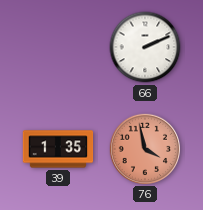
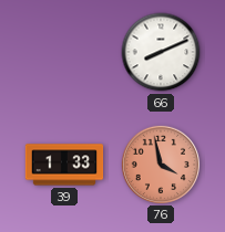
66: 2:11 -> 8:11
39: 1:35 -> 1:33
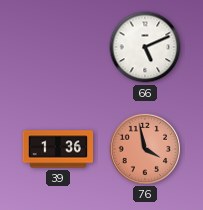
66: 8:11 -> 5:11
39: 1:33 -> 1:36
